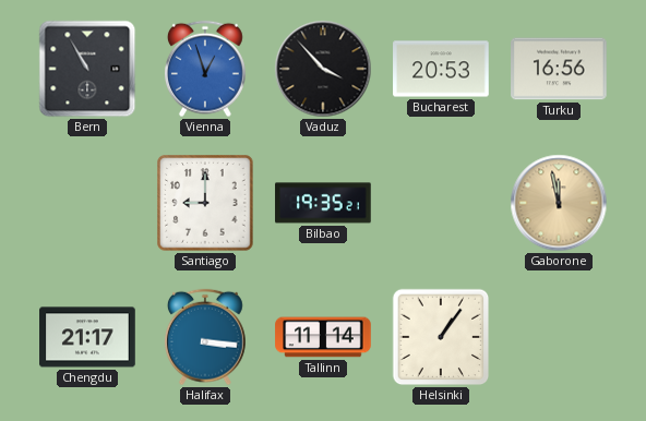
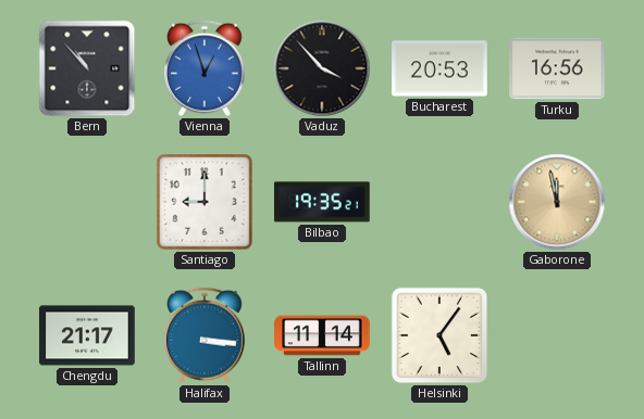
Bern: 10:55 -> 10:53
Helsinki: 1:06 -> 5:06
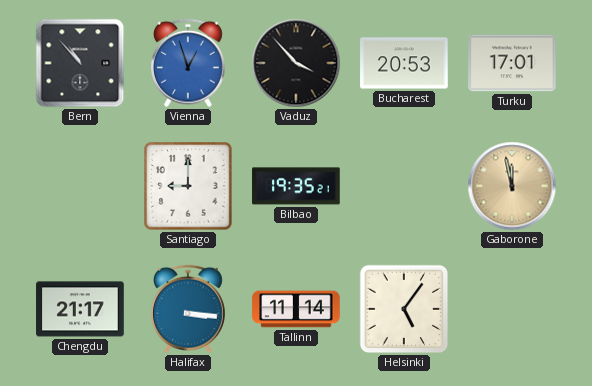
Turku: 16:56 -> 17:01
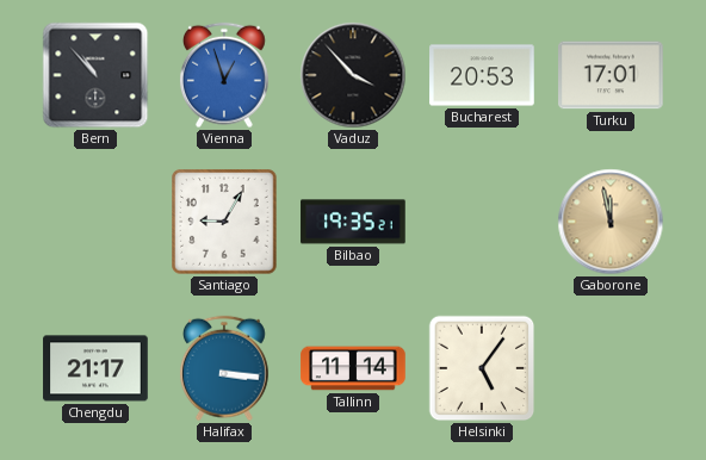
Santiago: 9:00 -> 9:05
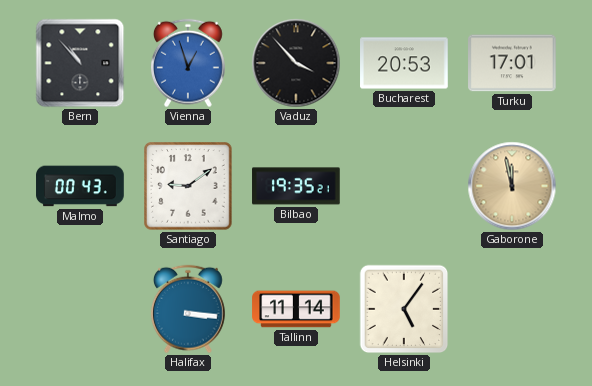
Malmo: none -> 00:43
Santiago: 9:05 -> 9:09
Chengdu: 21:17 -> none
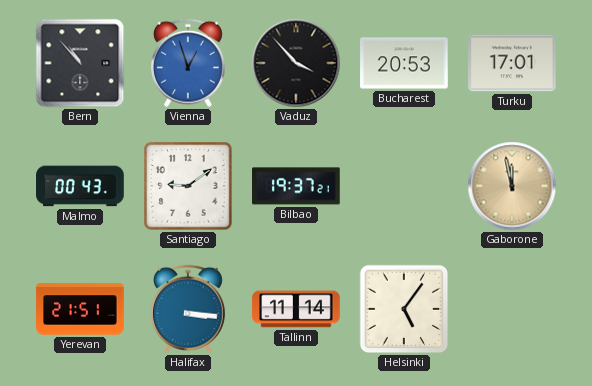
Bilbao: 19:35 -> 19:37
Yerevan: none -> 21:51
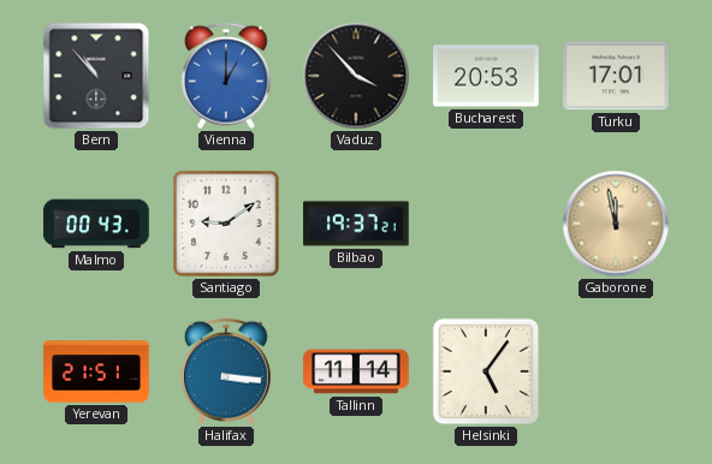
Vienna: 12:57 -> 1:00
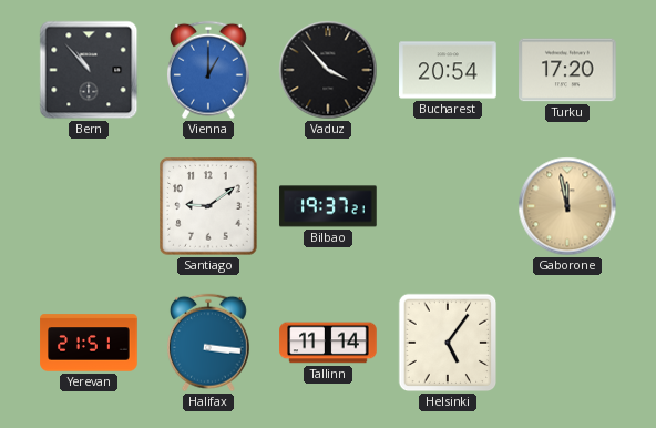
Bucharest: 20:53 -> 20:54
Turku: 17:01 -> 17:20
Malmo: 00:43 -> none
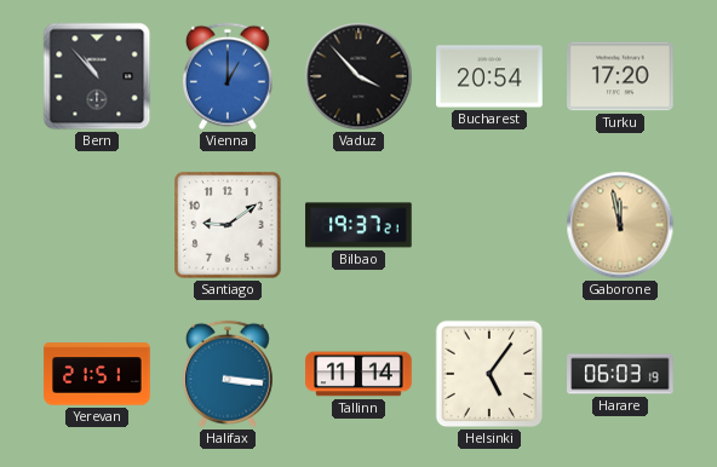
Harare: none -> 06:03
